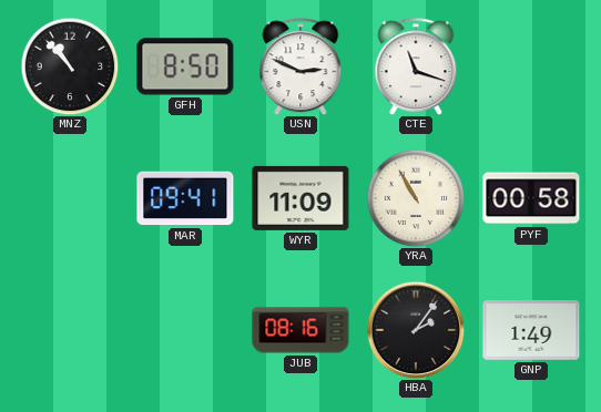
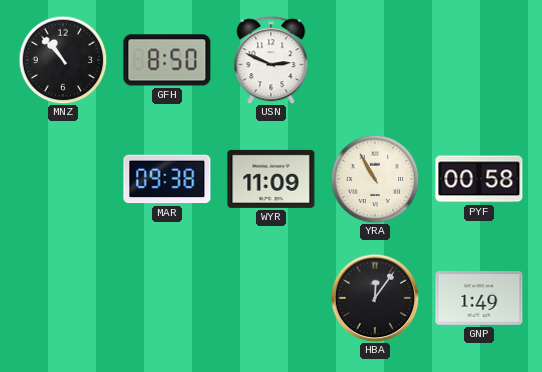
CTE: 11:18 -> none
MAR: 09:41 -> 09:38
JUB: 08:16 -> none
HBA: 2:06 -> 12:06
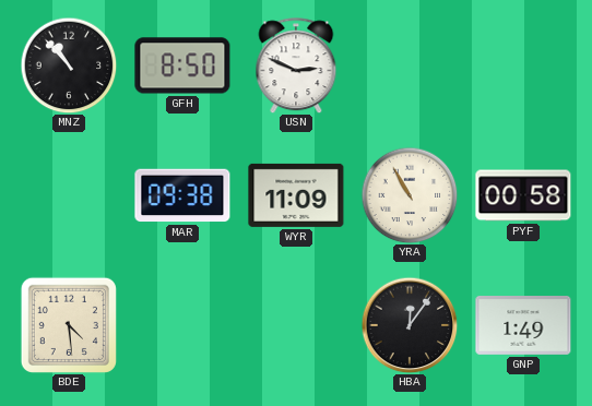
BDE: none -> 4:29
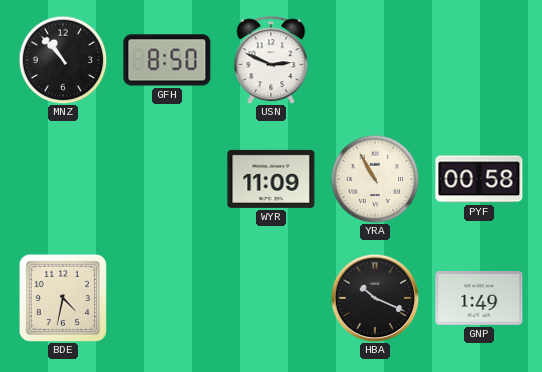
MAR: 09:38 -> none
BDE: 4:29 -> 4:32
HBA: 12:06 -> 10:19
